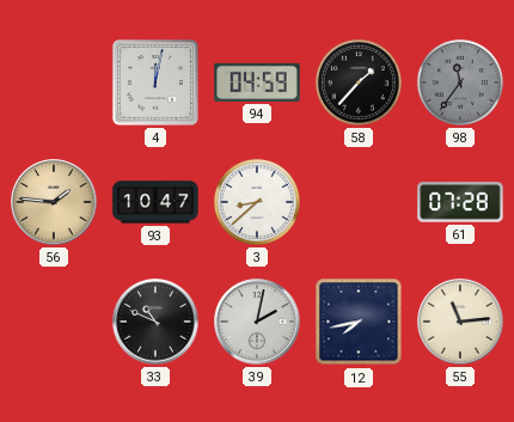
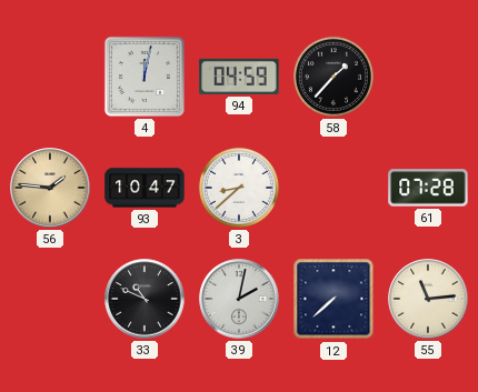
98: 11:36 -> none
12: 7:43 -> 7:38
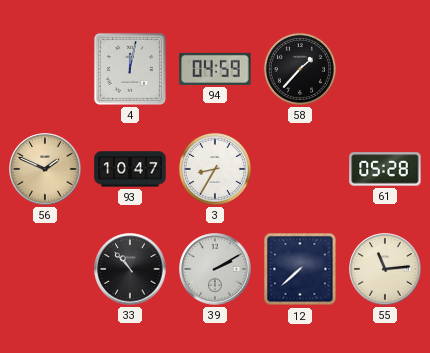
56: 1:46 -> 1:49
3: 8:38 -> 8:35
61: 07:28 -> 05:28
33: 10:49 -> 10:53
39: 2:02 -> 2:10
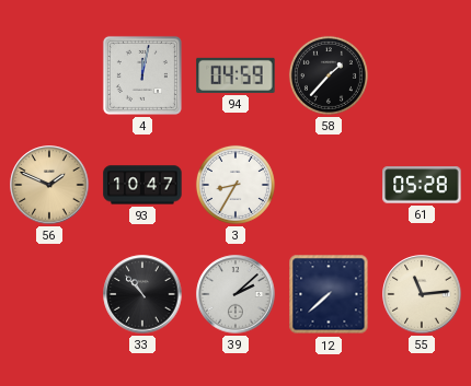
39: 2:10 -> 2:08
